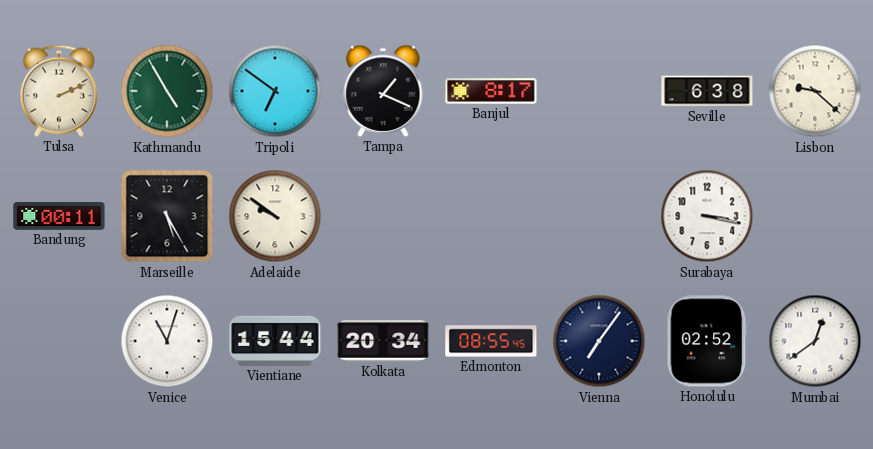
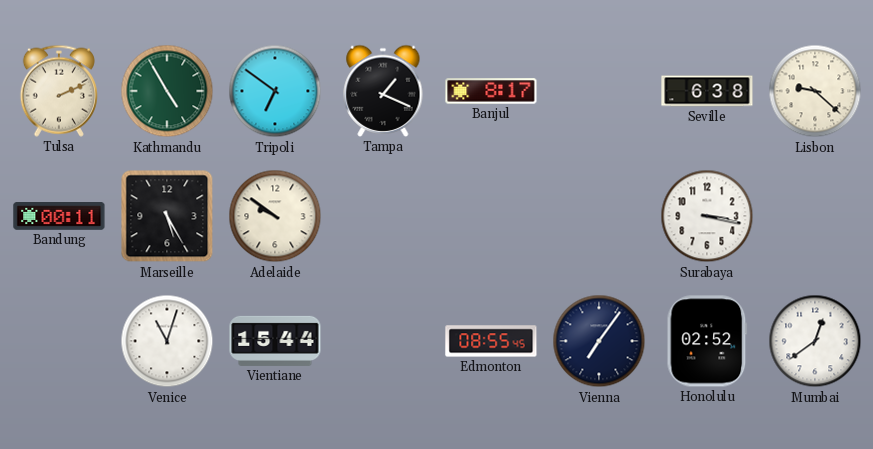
Kolkata: 20:34 -> none
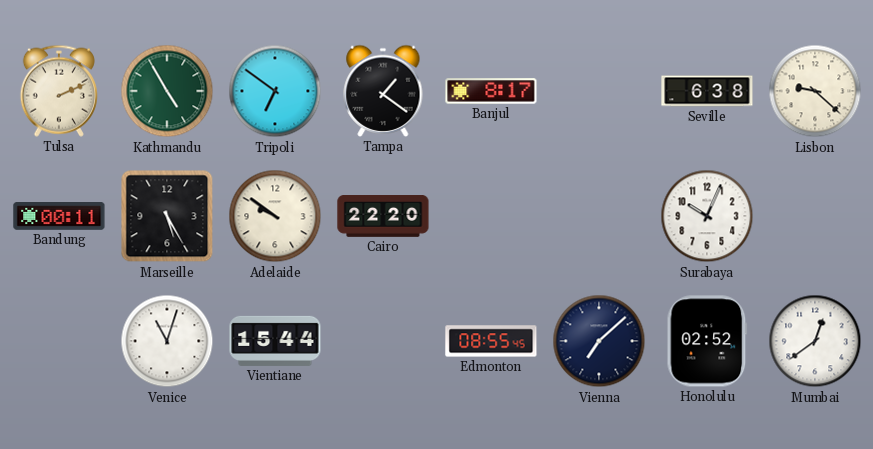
Tampa: 1:19 -> 1:21
Cairo: none -> 22:20
Surabaya: 3:17 -> 10:04
Vienna: 7:06 -> 7:08
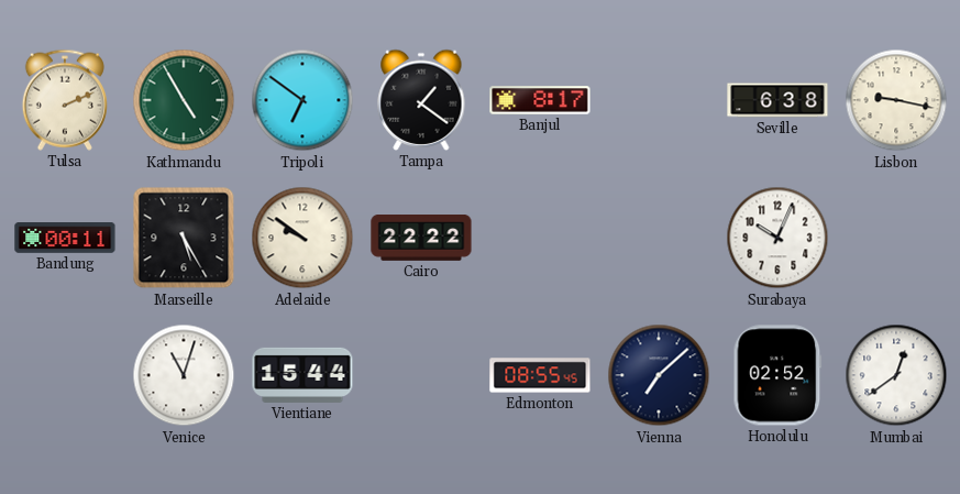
Lisbon: 9:22 -> 9:17
Cairo: 22:20 -> 22:22
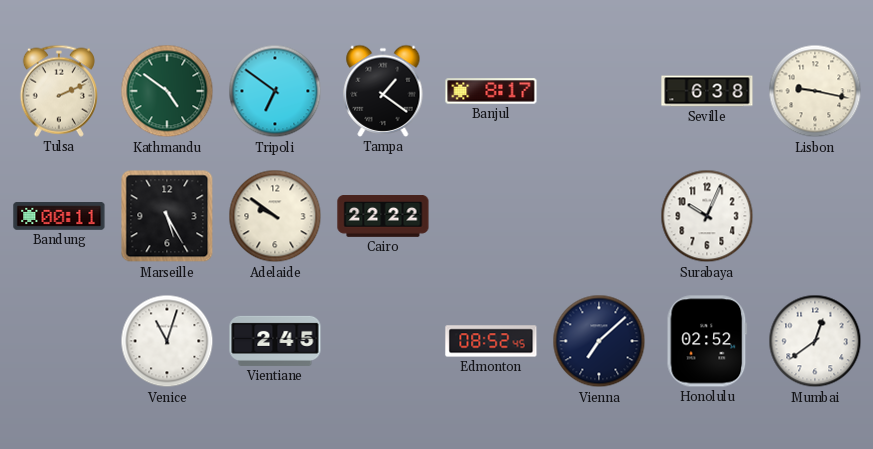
Kathmandu: 4:55 -> 4:51
Vientiane: 15:44 -> 2:45
Edmonton: 08:55 -> 08:52
